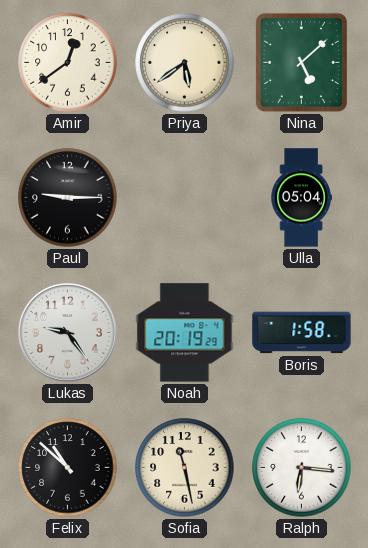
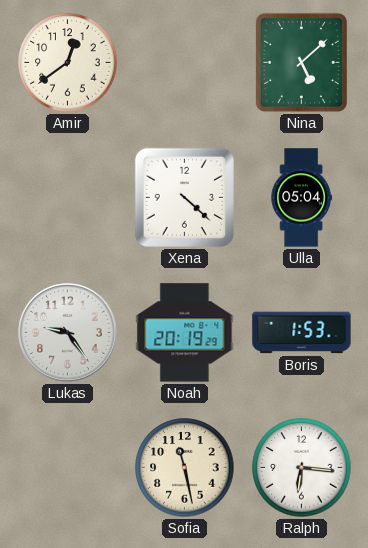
Priya: 5:39 -> none
Paul: 9:15 -> none
Xena: none -> 4:22
Boris: 1:58 -> 1:53
Felix: 10:52 -> none
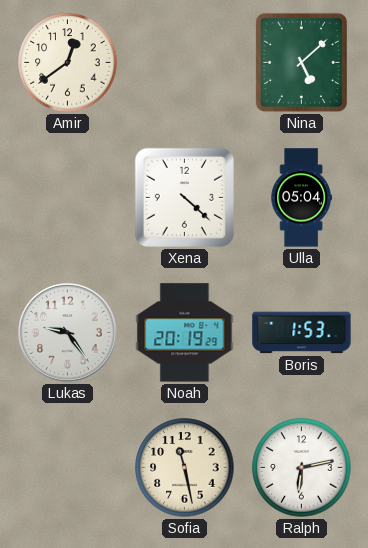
Ralph: 6:16 -> 6:13
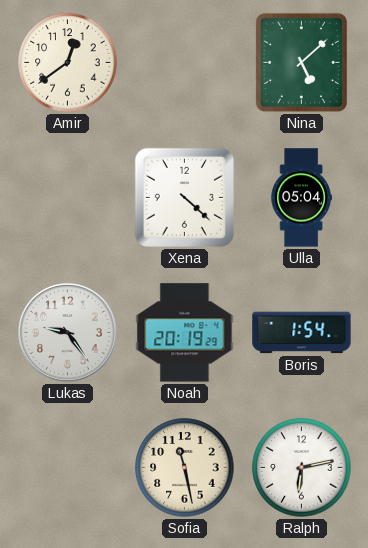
Boris: 1:53 -> 1:54
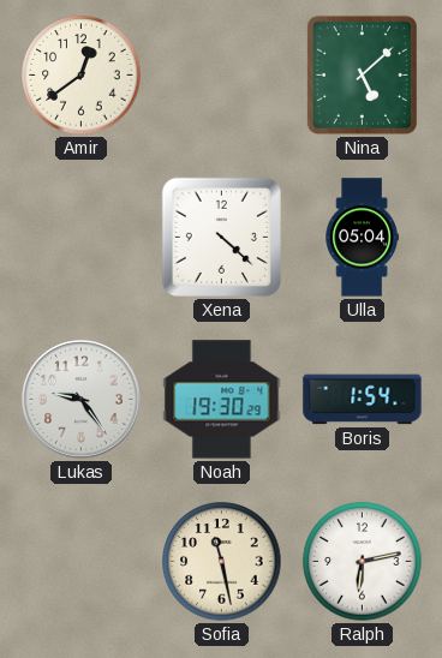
Noah: 20:19 -> 19:30
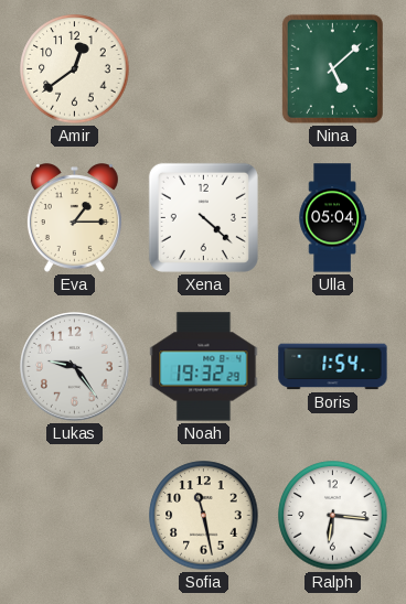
Eva: none -> 1:15
Noah: 19:30 -> 19:32
Ralph: 6:13 -> 6:16
